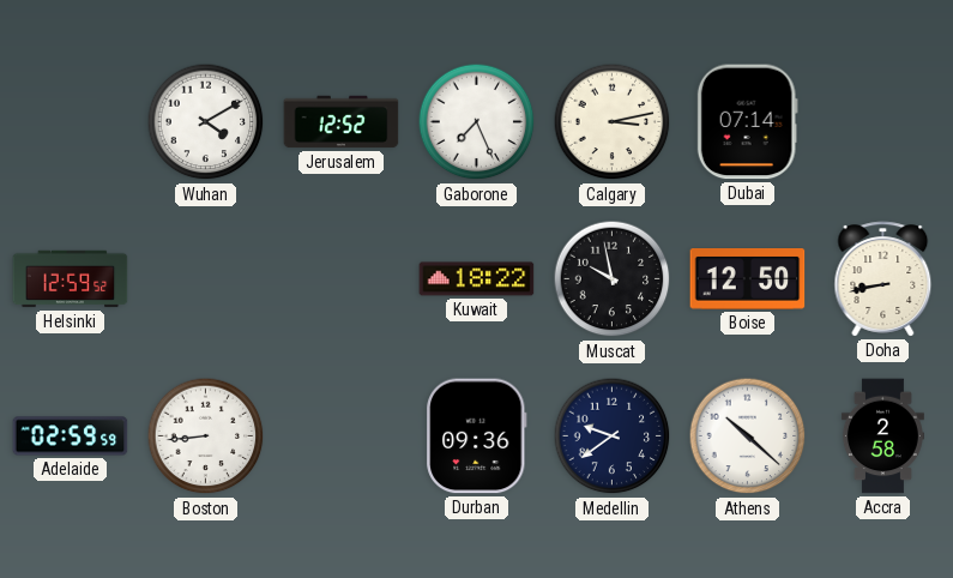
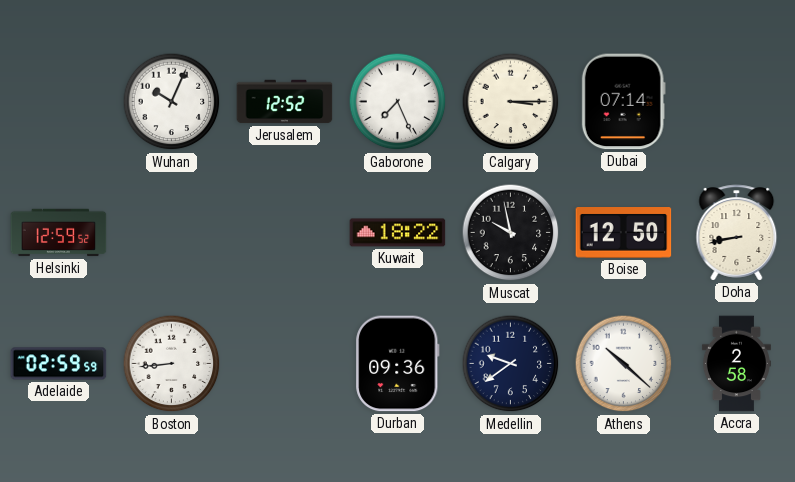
Wuhan: 4:10 -> 10:04
Calgary: 3:13 -> 3:15
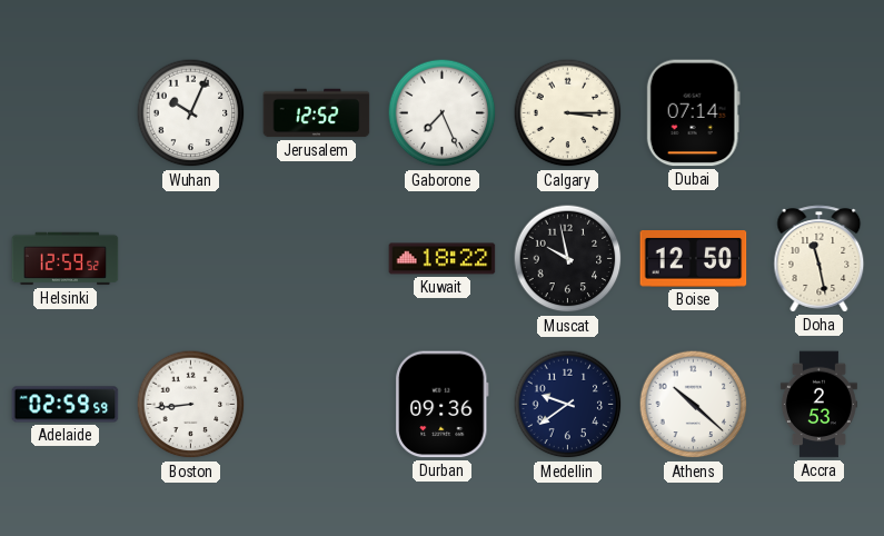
Doha: 8:43 -> 11:28
Accra: 2:58 -> 2:53
